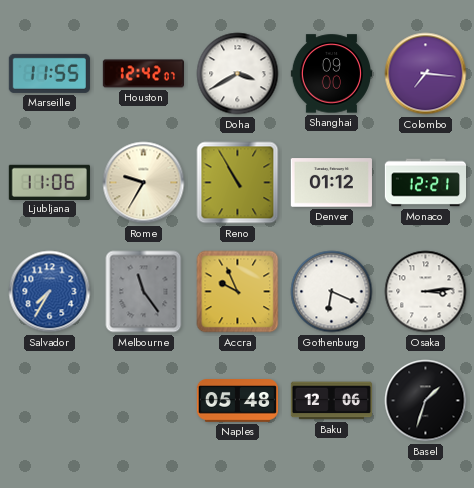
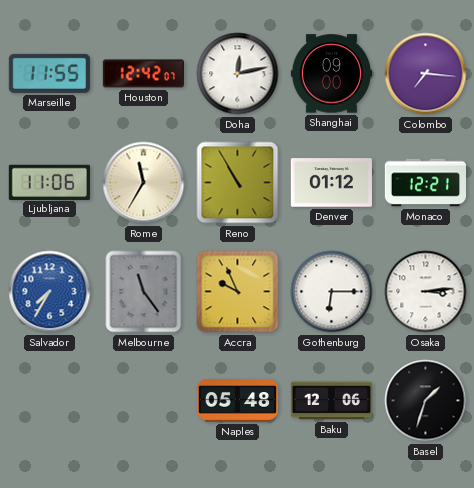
Doha: 3:40 -> 12:13
Rome: 9:35 -> 11:35
Gothenburg: 6:19 -> 6:15
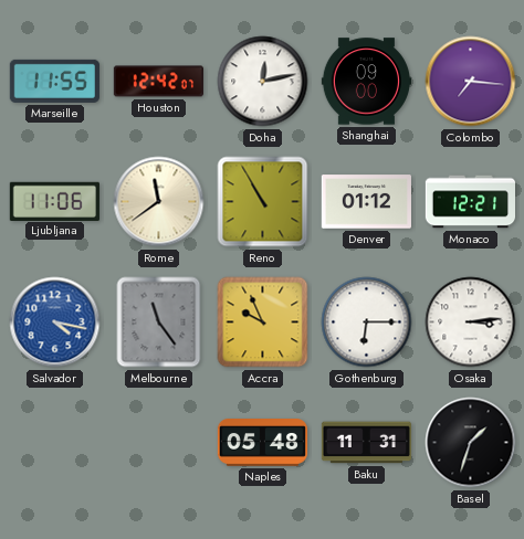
Rome: 11:35 -> 11:39
Salvador: 7:35 -> 4:17
Baku: 12:06 -> 11:31
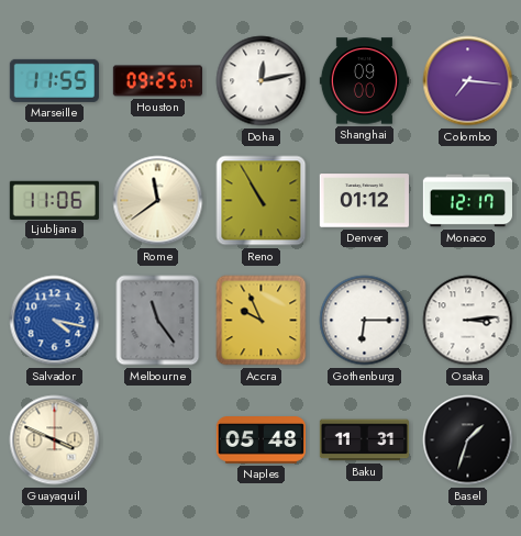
Houston: 12:42 -> 09:25
Monaco: 12:21 -> 12:17
Guayaquil: none -> 3:49
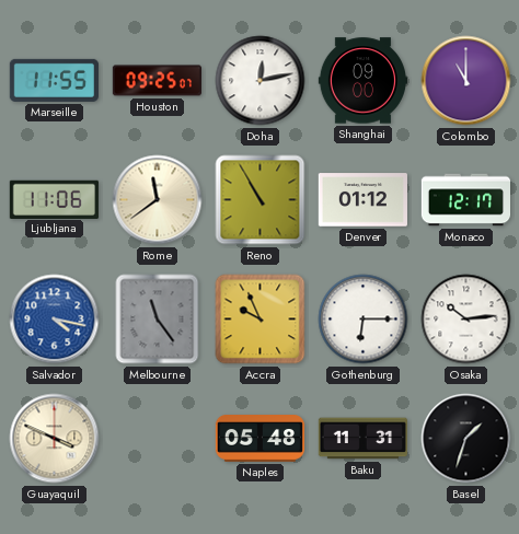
Colombo: 7:16 -> 11:00
Osaka: 3:14 -> 10:14
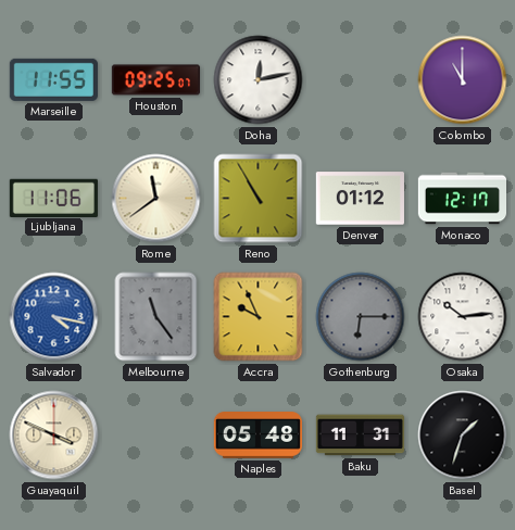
Shanghai: 09:00 -> none
Gothenburg dial: white -> grey
